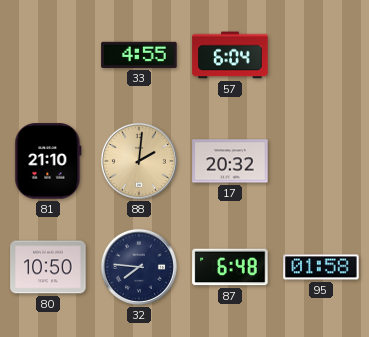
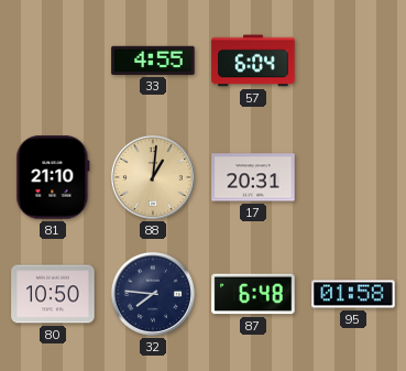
88: 2:01 -> 1:01
17: 20:32 -> 20:31
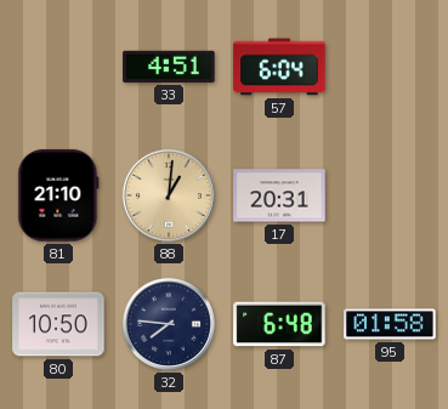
33: 4:55 -> 4:51
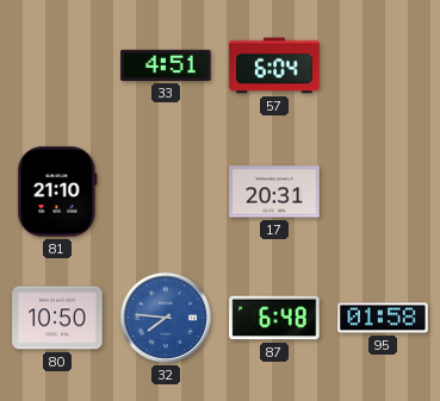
88: 1:01 -> none
32 dial: navy -> blue
